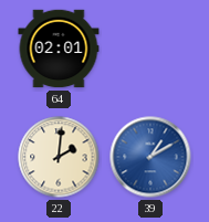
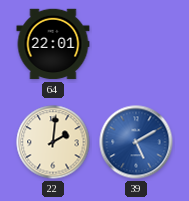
64: 02:01 -> 22:01
39: 1:10 -> 5:10
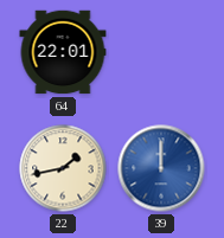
22: 2:01 -> 1:43
39: 5:10 -> 12:00
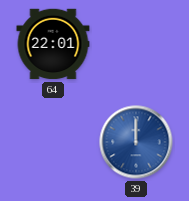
22: 1:43 -> none
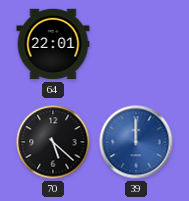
70: none -> 5:22
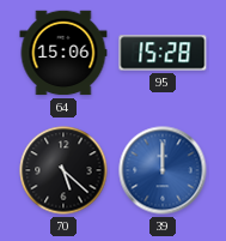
64: 22:01 -> 15:06
95: none -> 15:28
